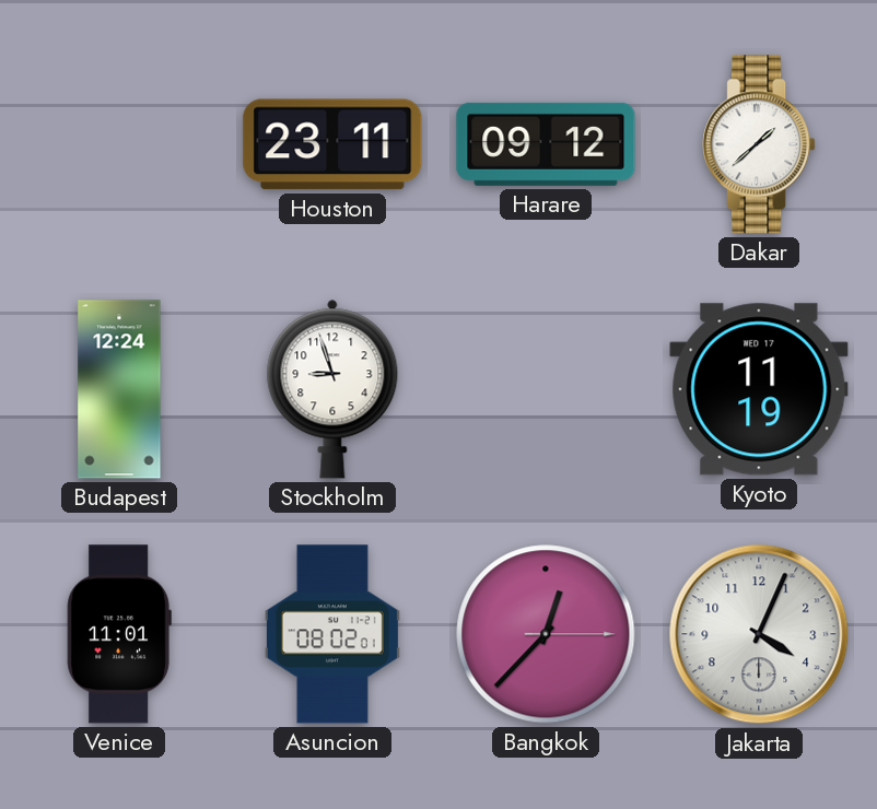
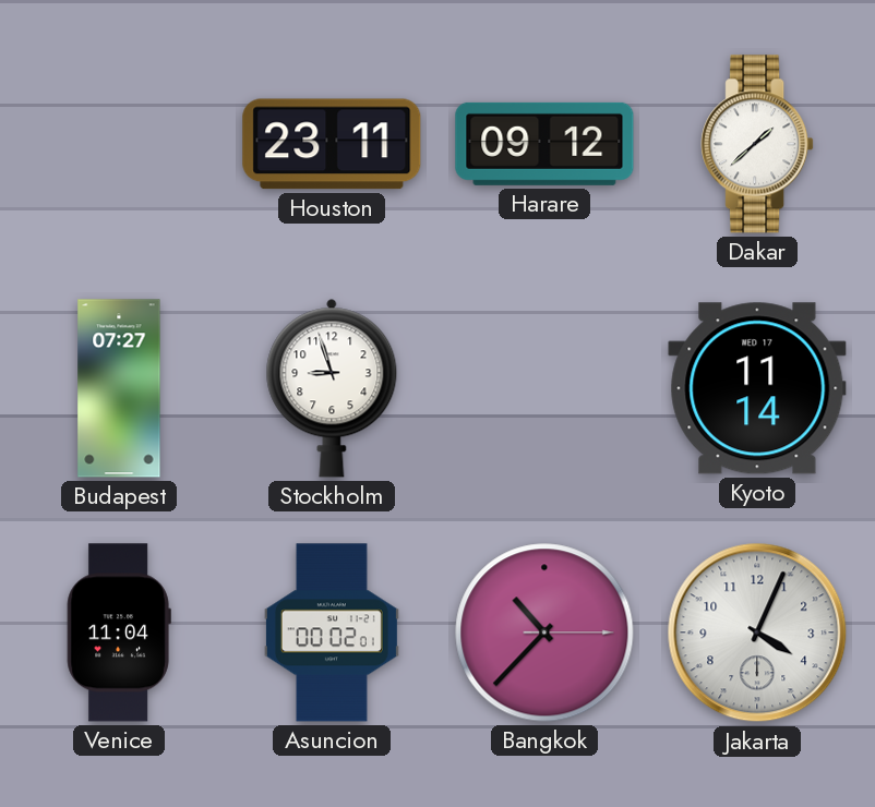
Budapest: 12:24 -> 07:27
Kyoto: 11:19 -> 11:14
Venice: 11:01 -> 11:04
Asuncion: 08:02 -> 00:02
Bangkok: 12:37 -> 10:37
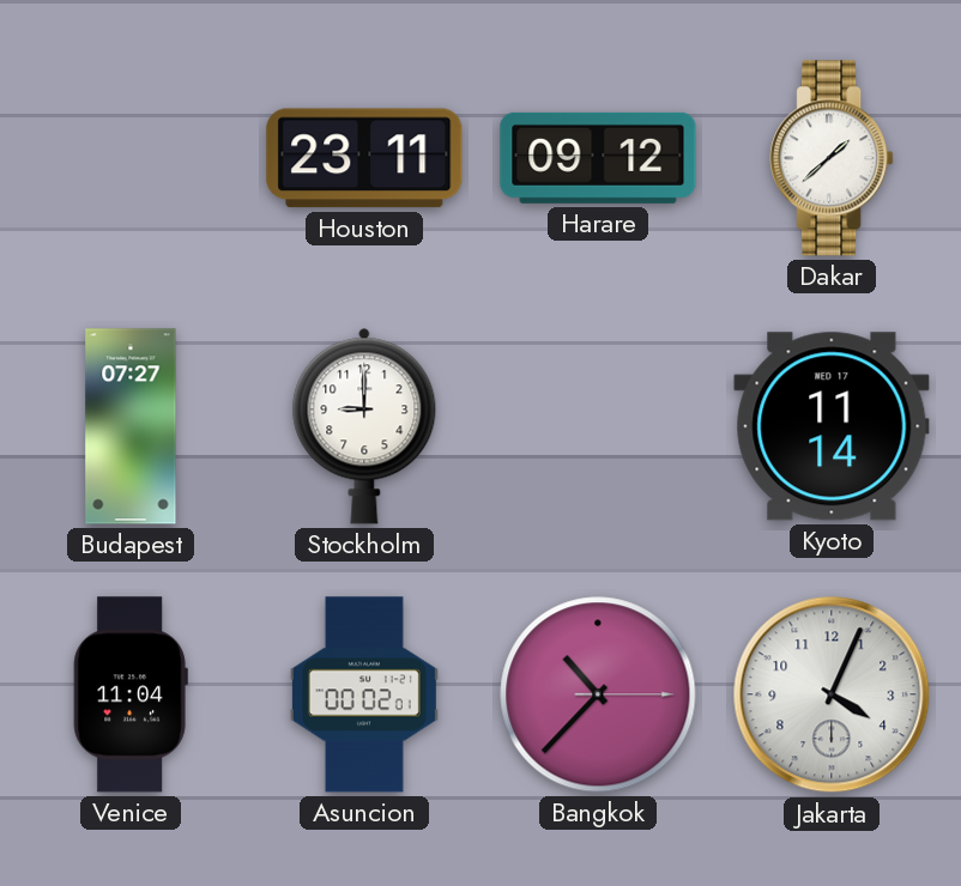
Stockholm: 8:57 -> 9:00
